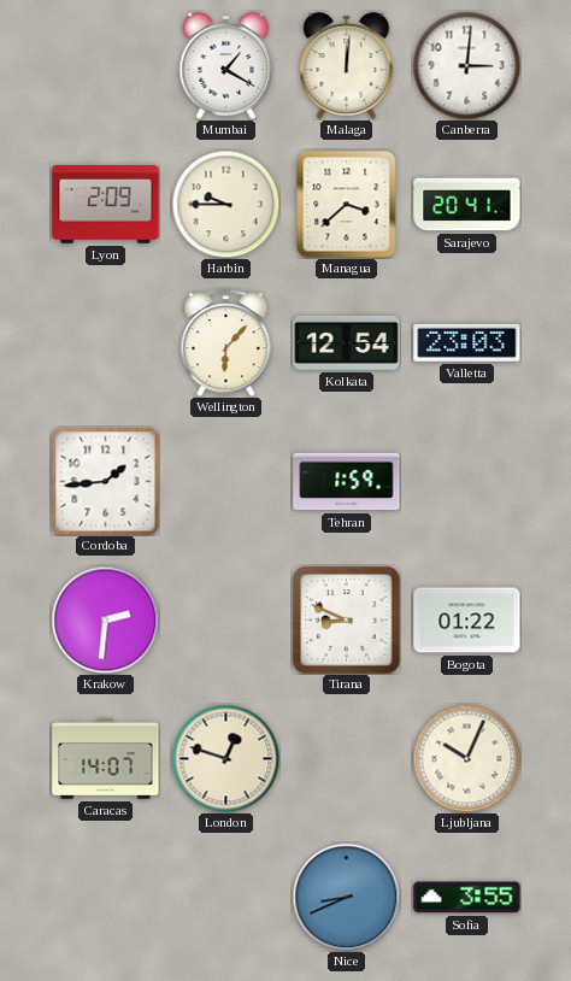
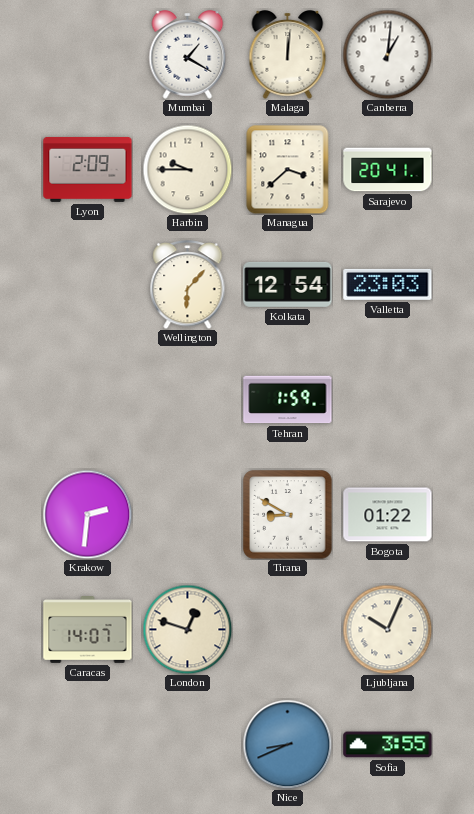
Canberra: 3:01 -> 1:01
Cordoba: 1:44 -> none
Tirana: 8:49 -> 8:50
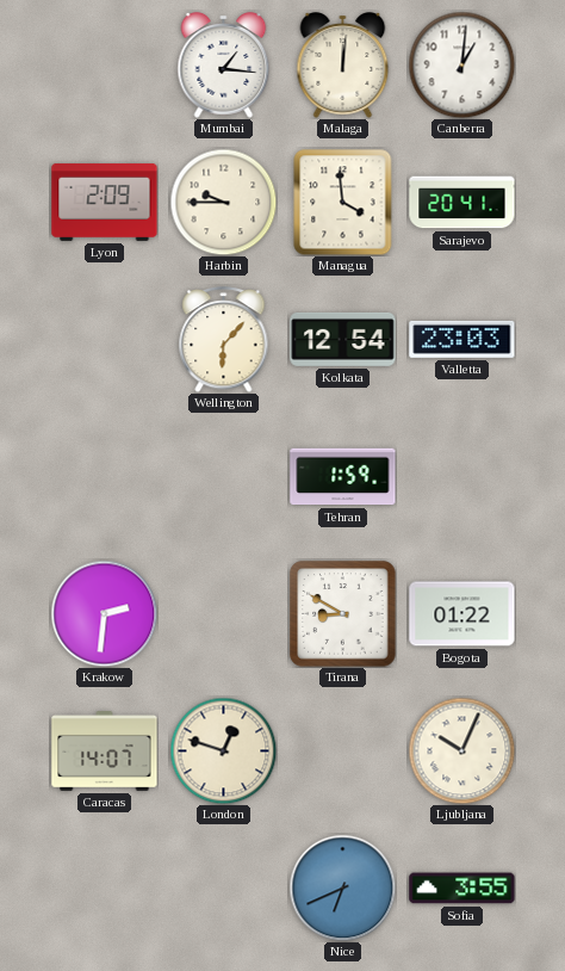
Mumbai: 1:20 -> 1:16
Managua: 3:38 -> 3:59
Nice: 8:41 -> 6:41
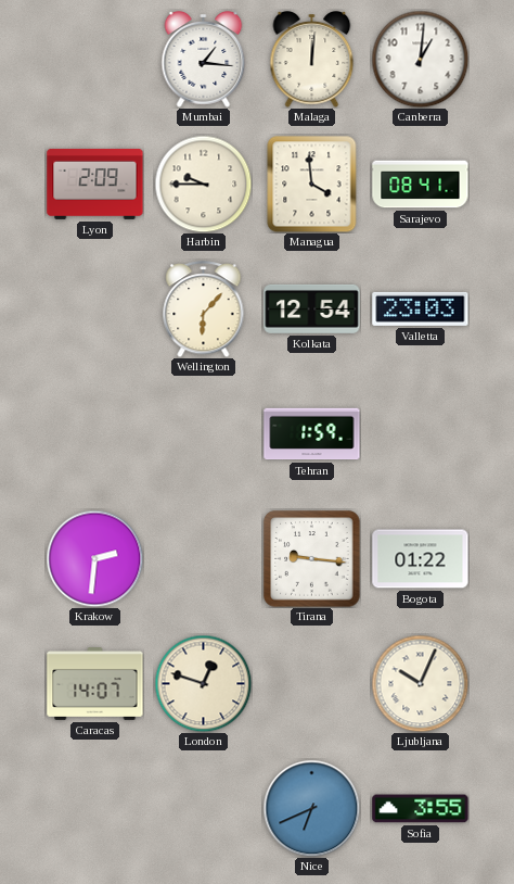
Sarajevo: 20:41 -> 08:41
Tirana: 8:50 -> 9:16
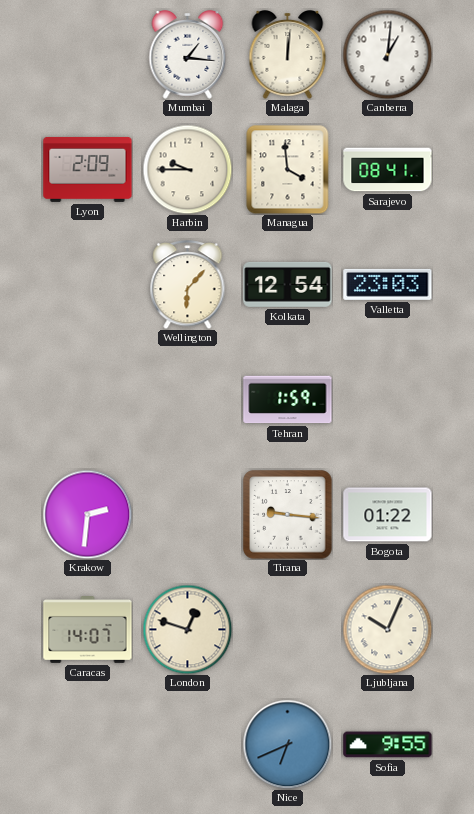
Sofia: 3:55 -> 9:55
